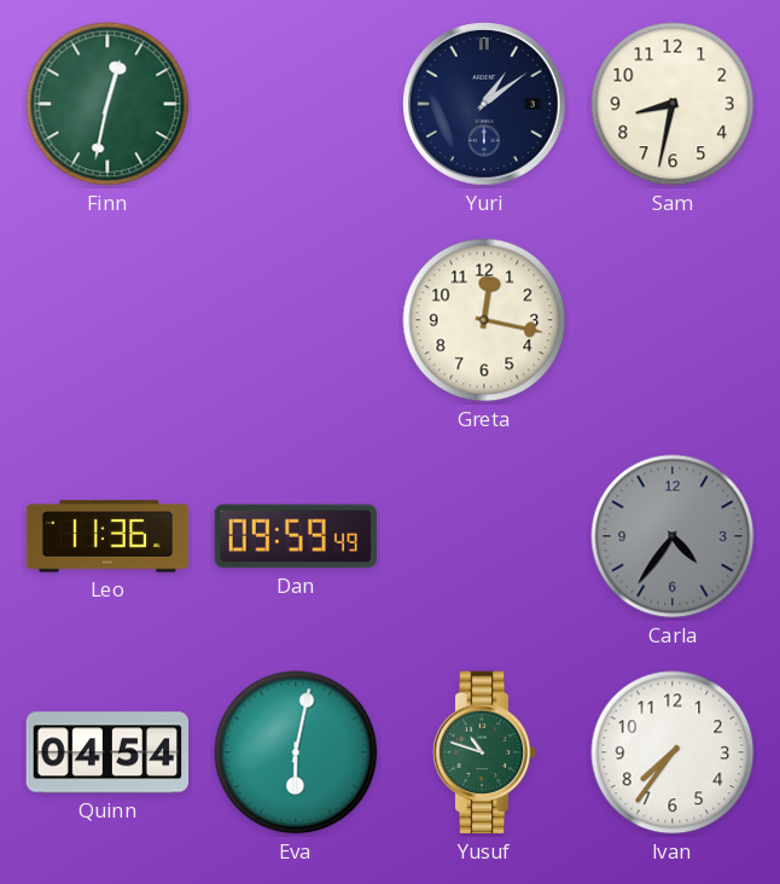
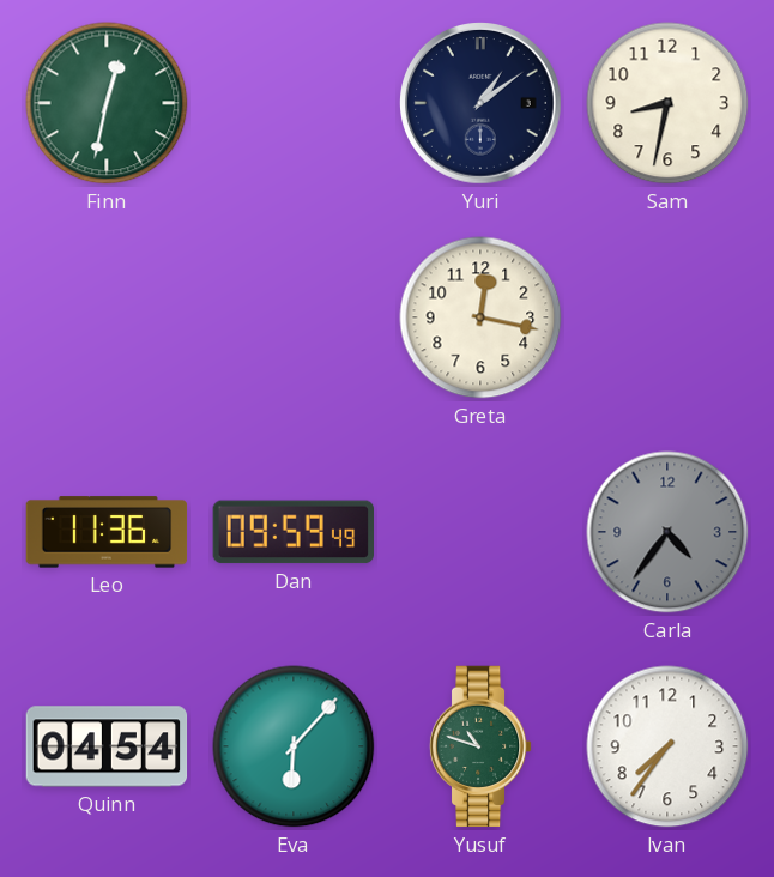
Eva: 6:02 -> 6:07
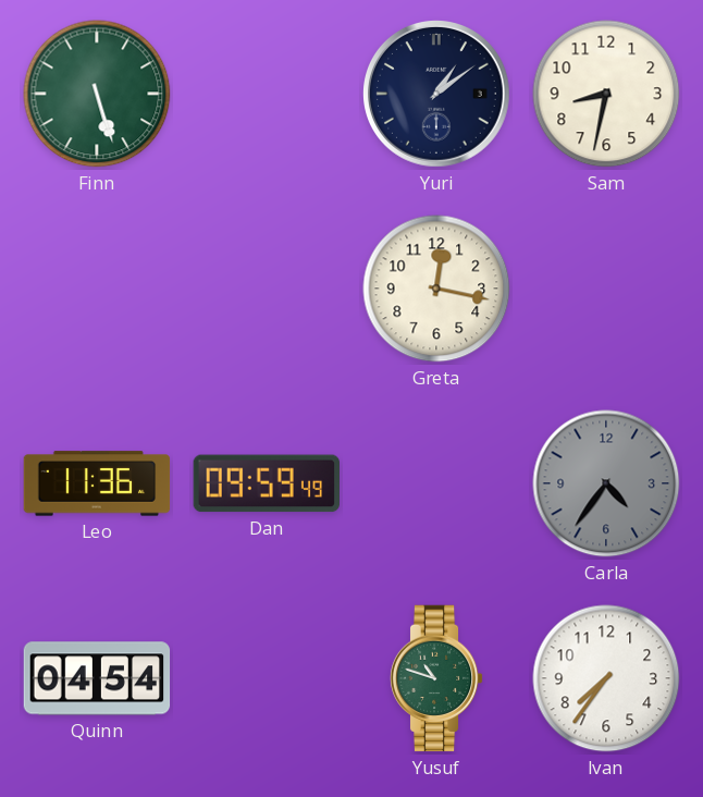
Finn: 12:32 -> 5:27
Eva: 6:07 -> none
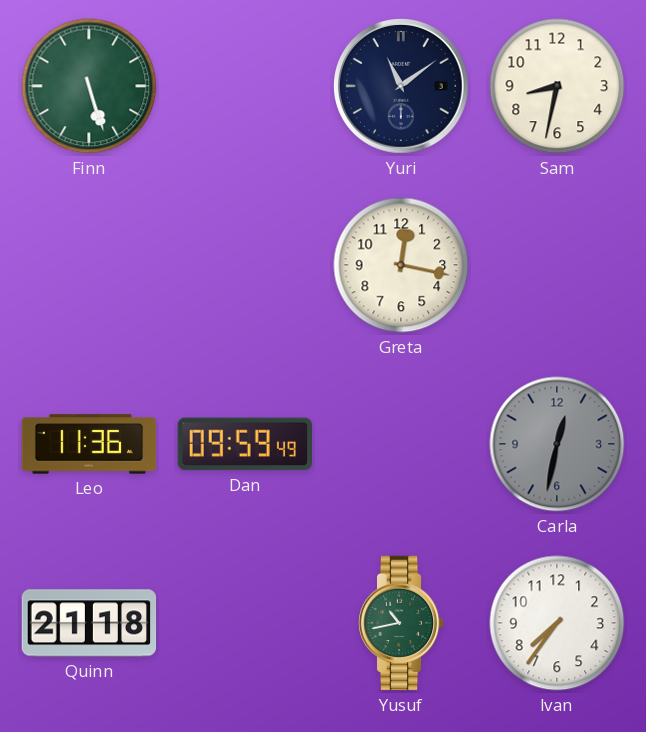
Yuri: 1:09 -> 11:09
Carla: 4:36 -> 12:32
Quinn: 04:54 -> 21:18
Yusuf: 10:48 -> 10:43
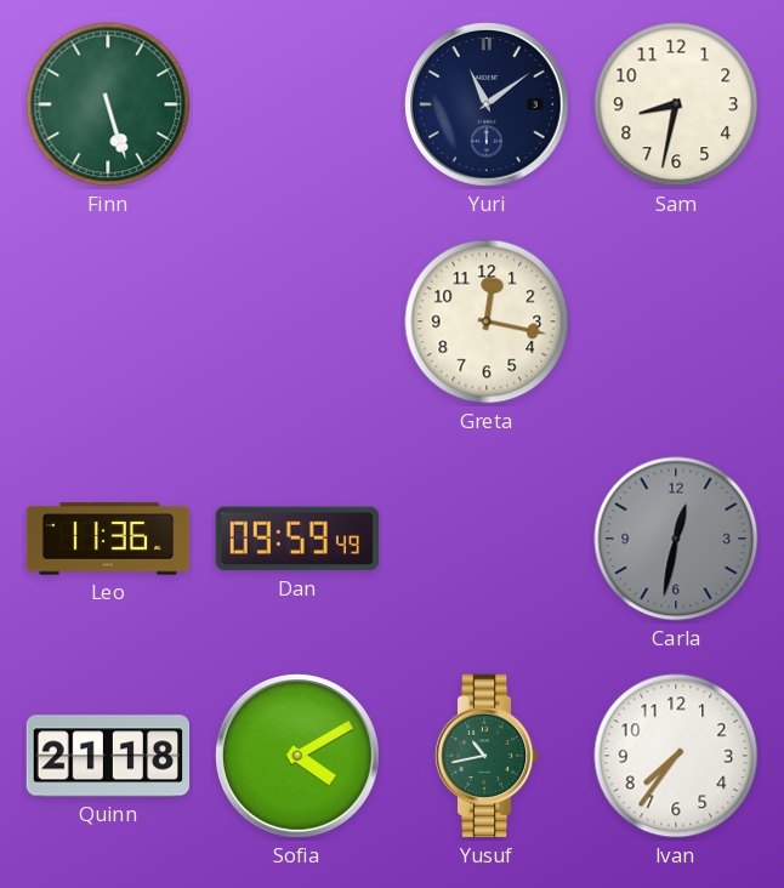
Sofia: none -> 4:10
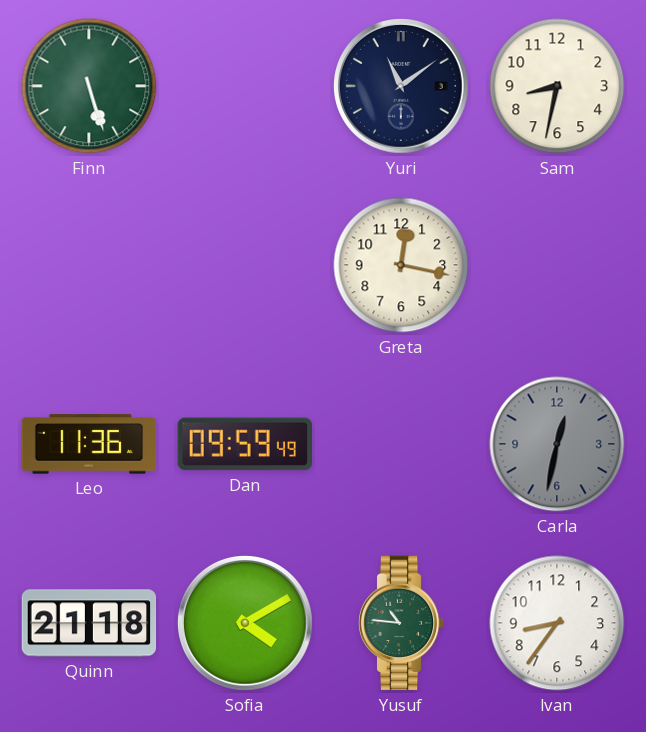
Yusuf: 10:43 -> 10:46
Ivan: 7:36 -> 8:36
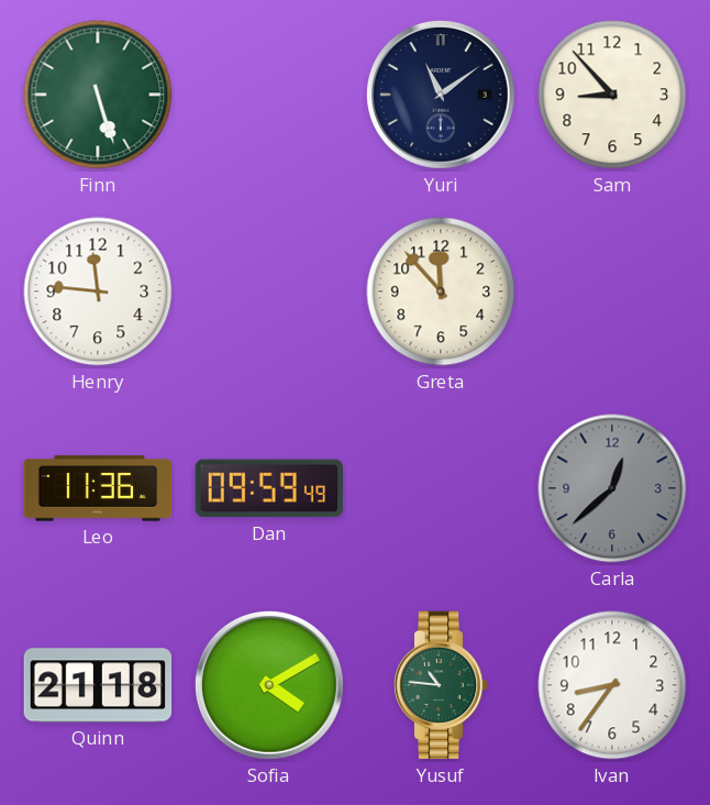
Sam: 8:32 -> 8:53
Henry: none -> 11:46
Greta: 12:17 -> 11:53
Carla: 12:32 -> 12:38
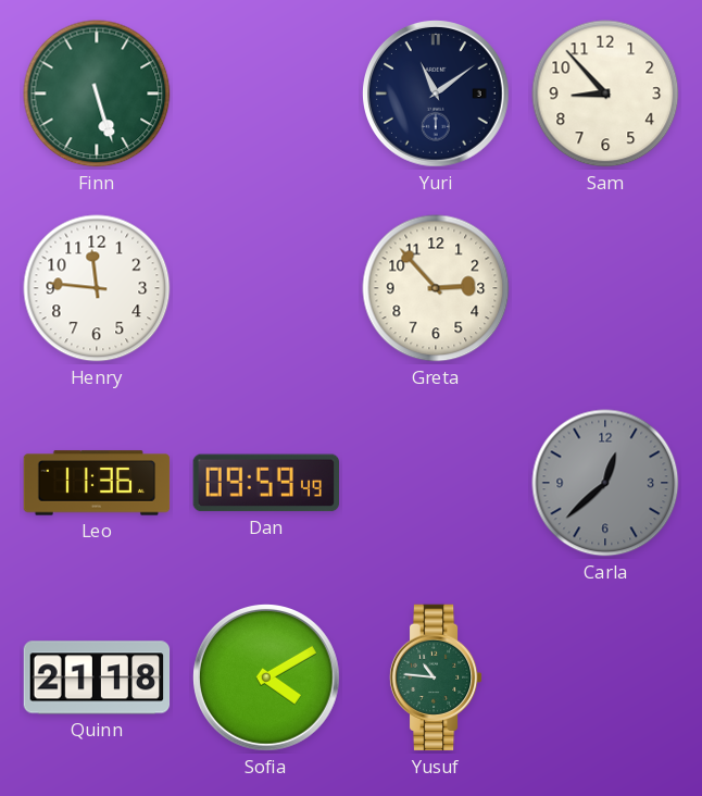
Greta: 11:53 -> 2:53
Ivan: 8:36 -> none
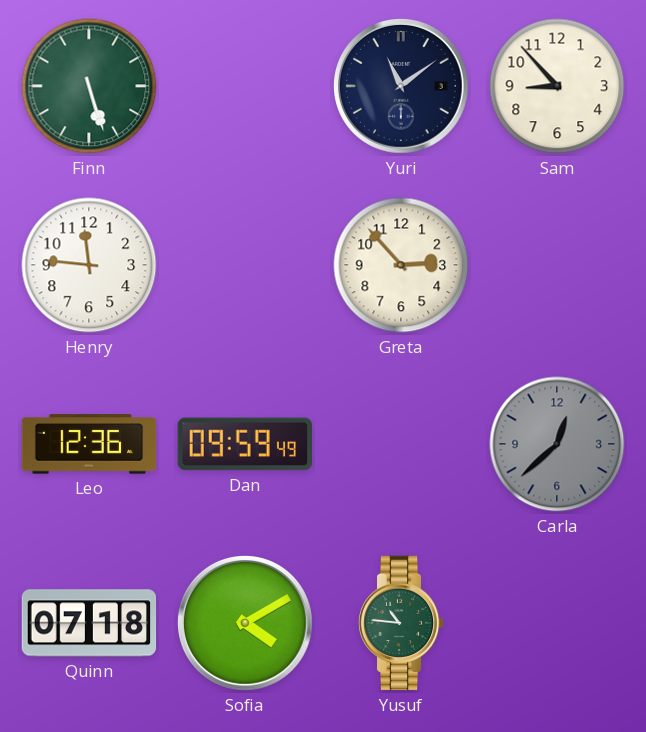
Leo: 11:36 -> 12:36
Quinn: 21:18 -> 07:18
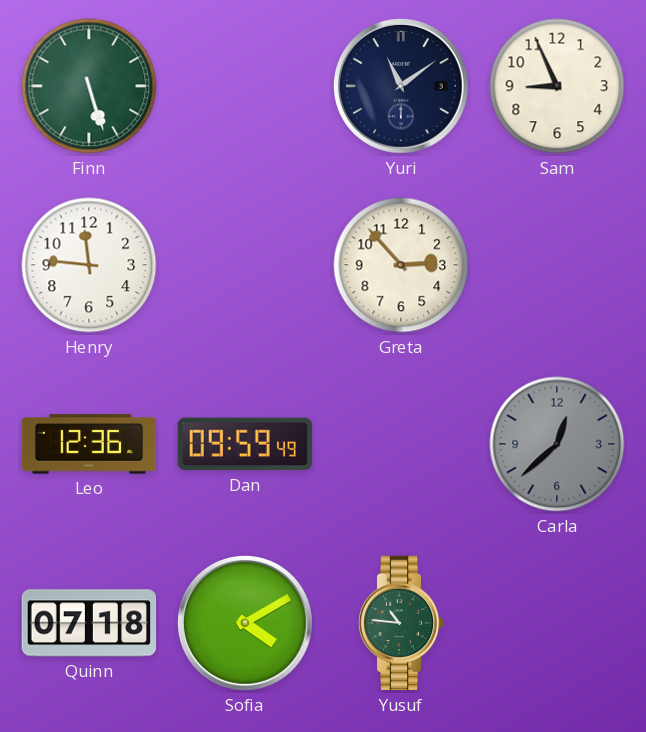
Sam: 8:53 -> 8:56
